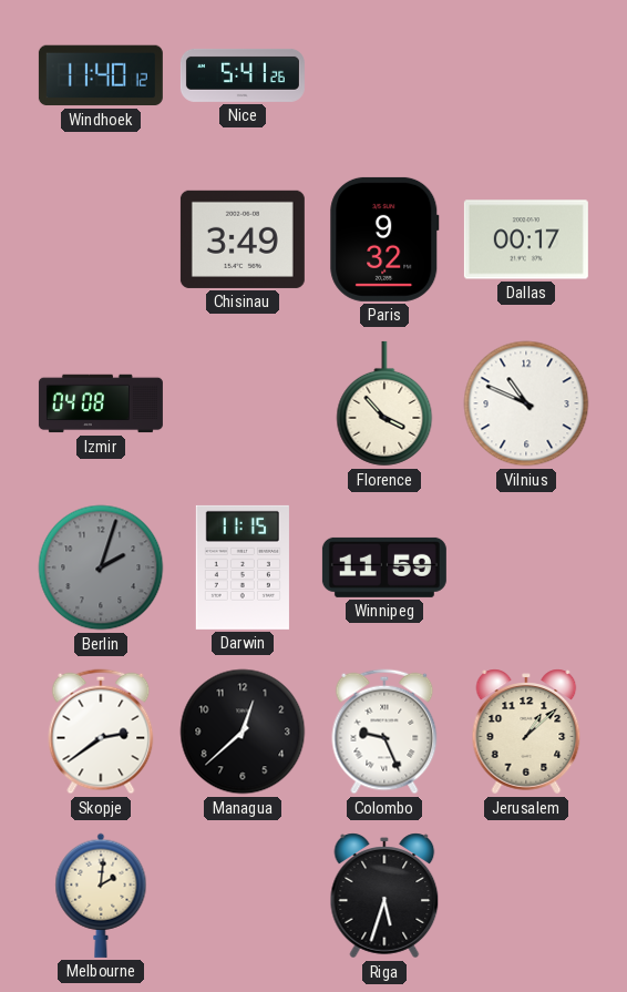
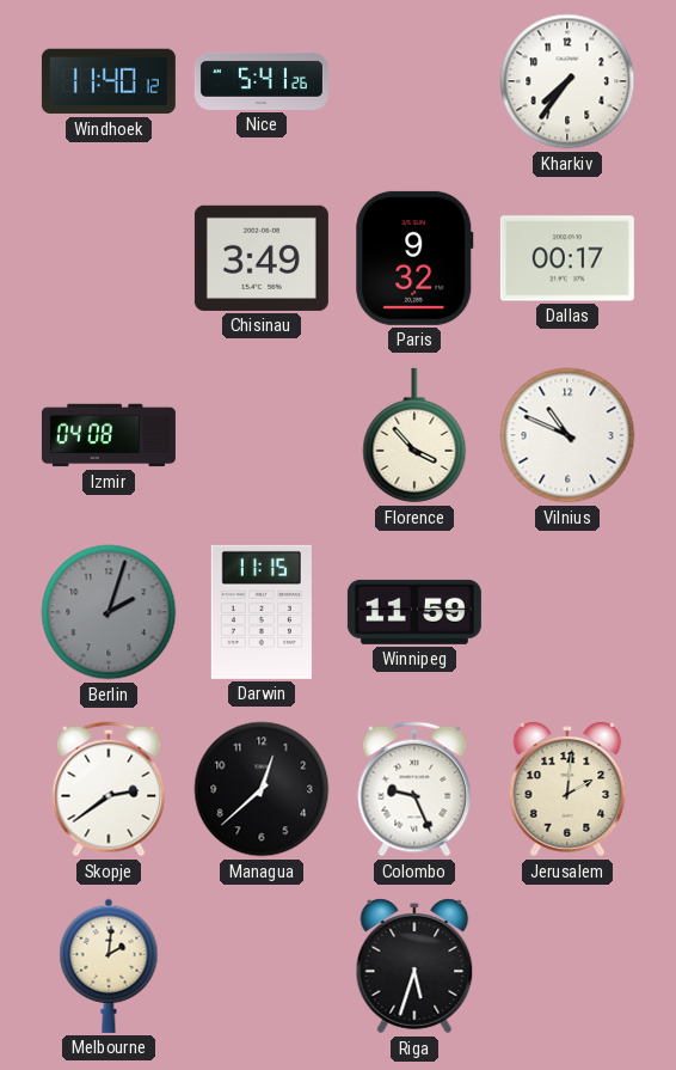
Kharkiv: none -> 7:36
Jerusalem: 1:08 -> 2:01
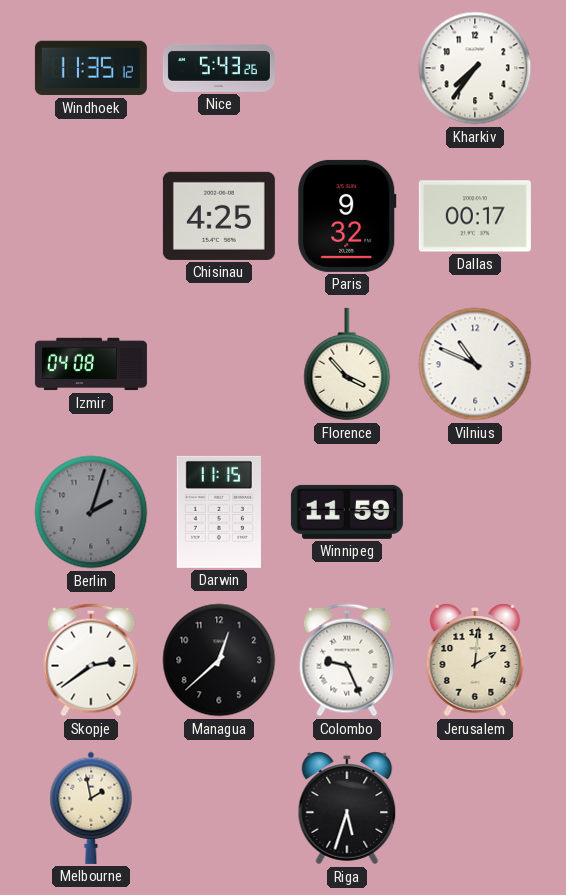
Windhoek: 11:40 -> 11:35
Nice: 5:41 -> 5:43
Chisinau: 3:49 -> 4:25
Melbourne: 2:01 -> 1:58
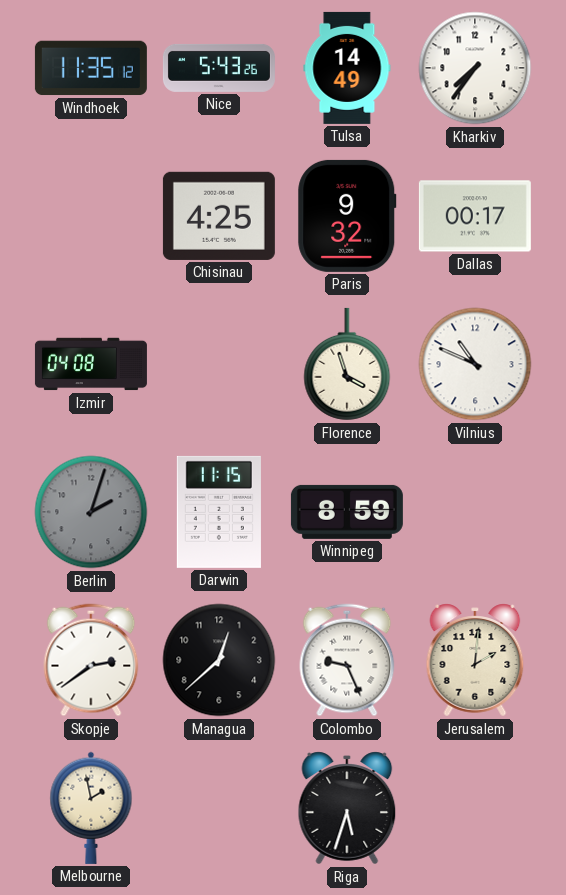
Tulsa: none -> 14:49
Florence: 3:53 -> 3:57
Winnipeg: 11:59 -> 8:59
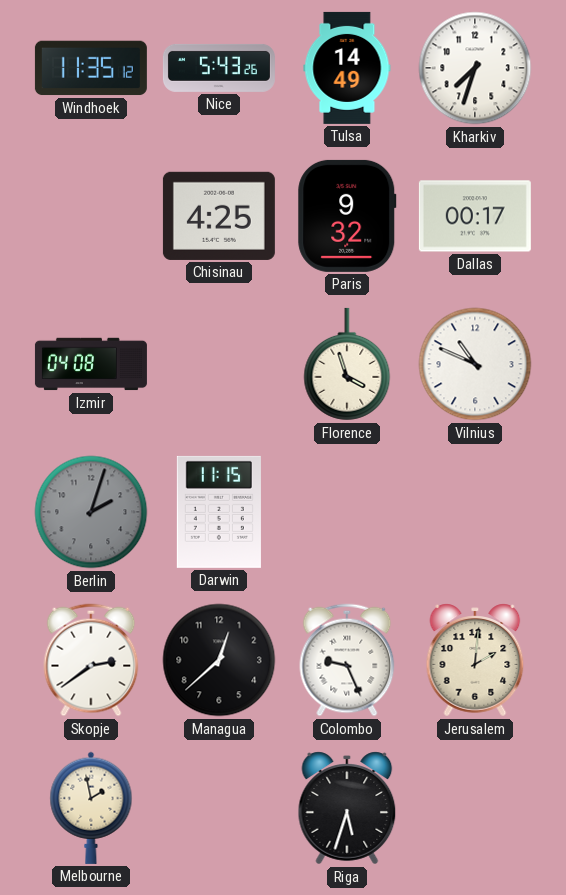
Kharkiv: 7:36 -> 7:33
Winnipeg: 8:59 -> none
